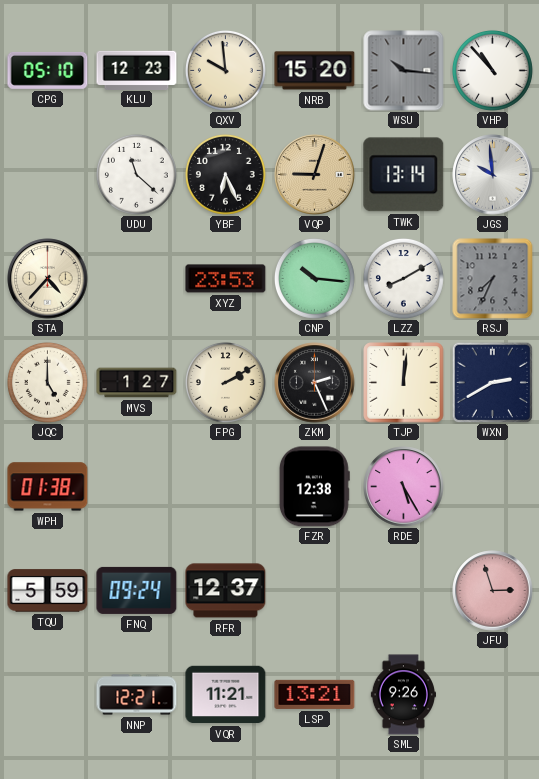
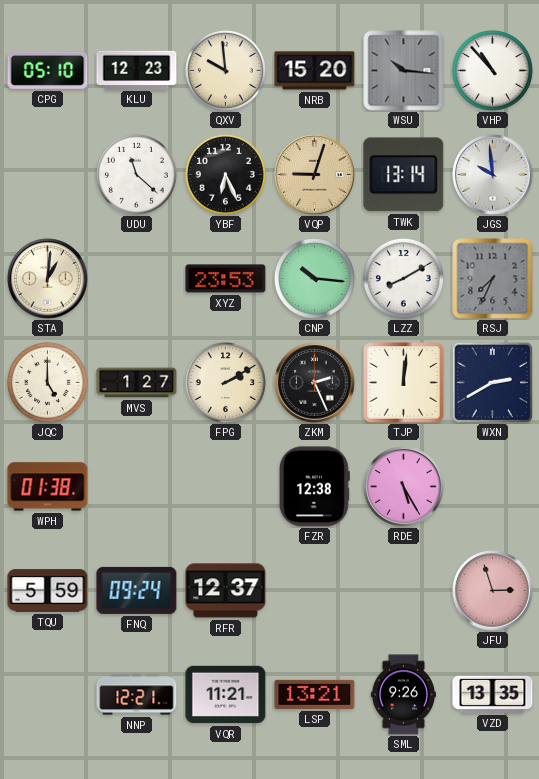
STA: 4:37 -> 1:01
VZD: none -> 13:35
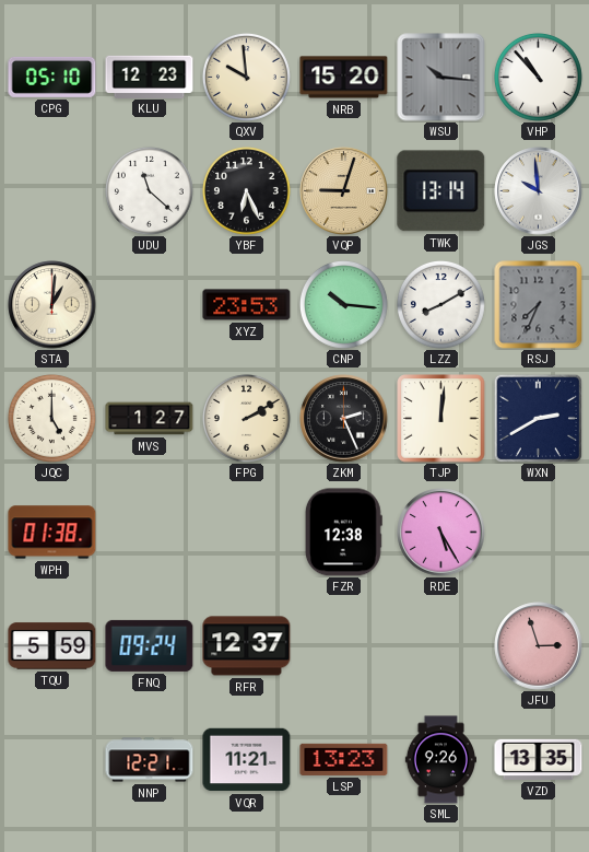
LSP: 13:21 -> 13:23
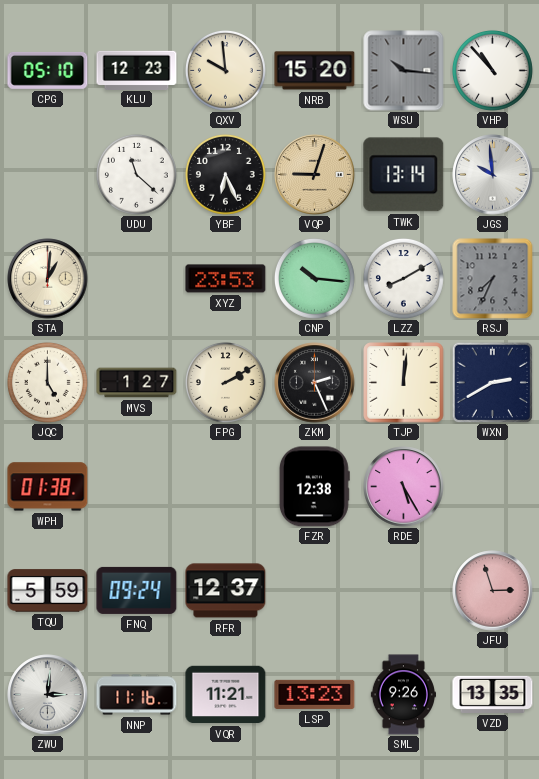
ZWU: none -> 3:01
NNP: 12:21 -> 11:16
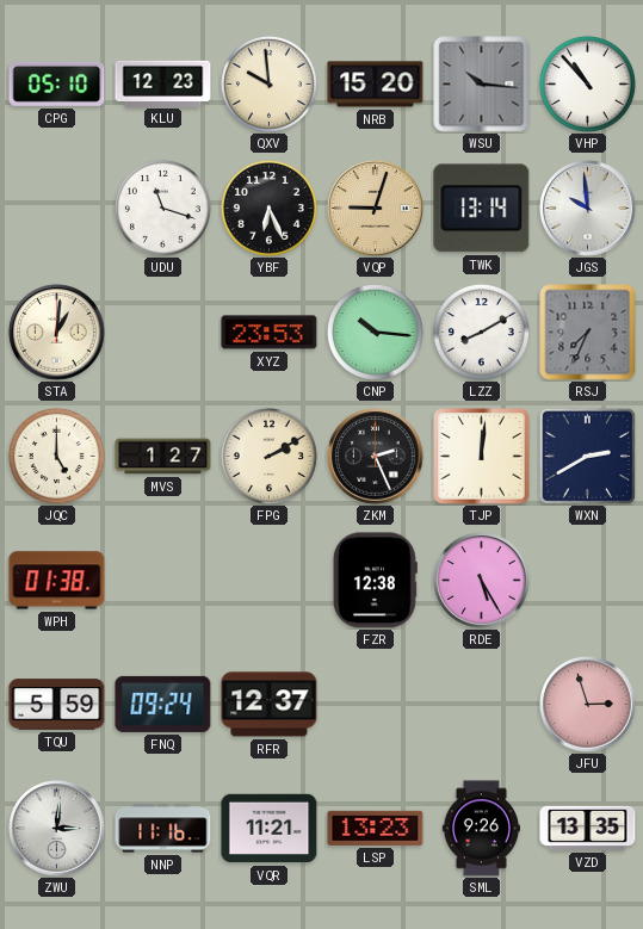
UDU: 11:22 -> 11:18
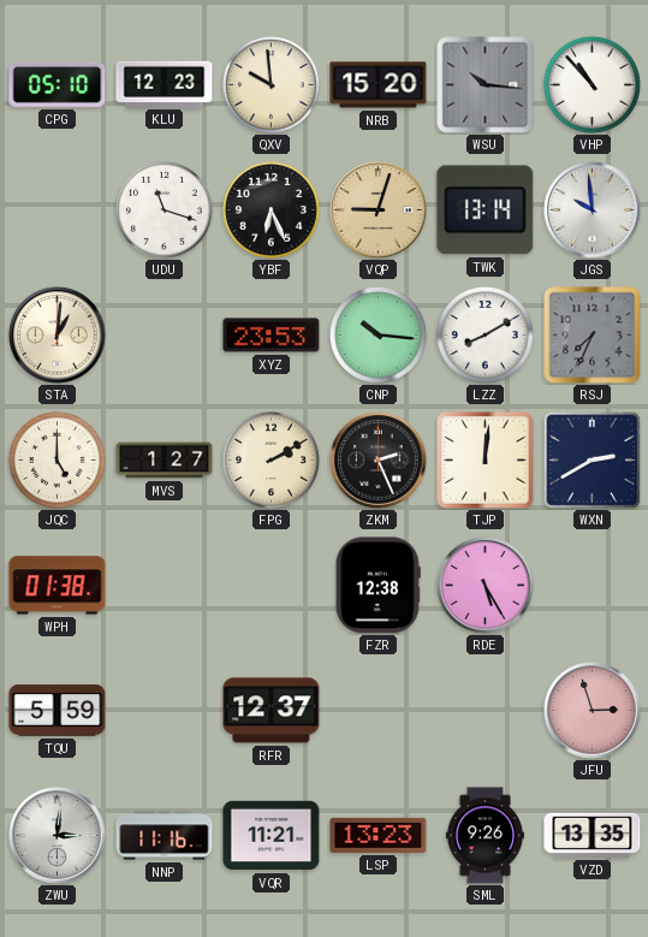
FNQ: 09:24 -> none
